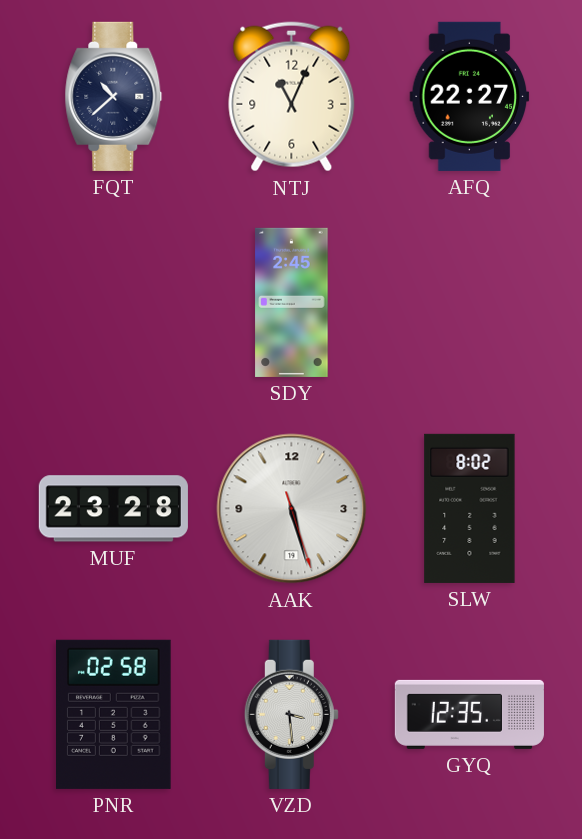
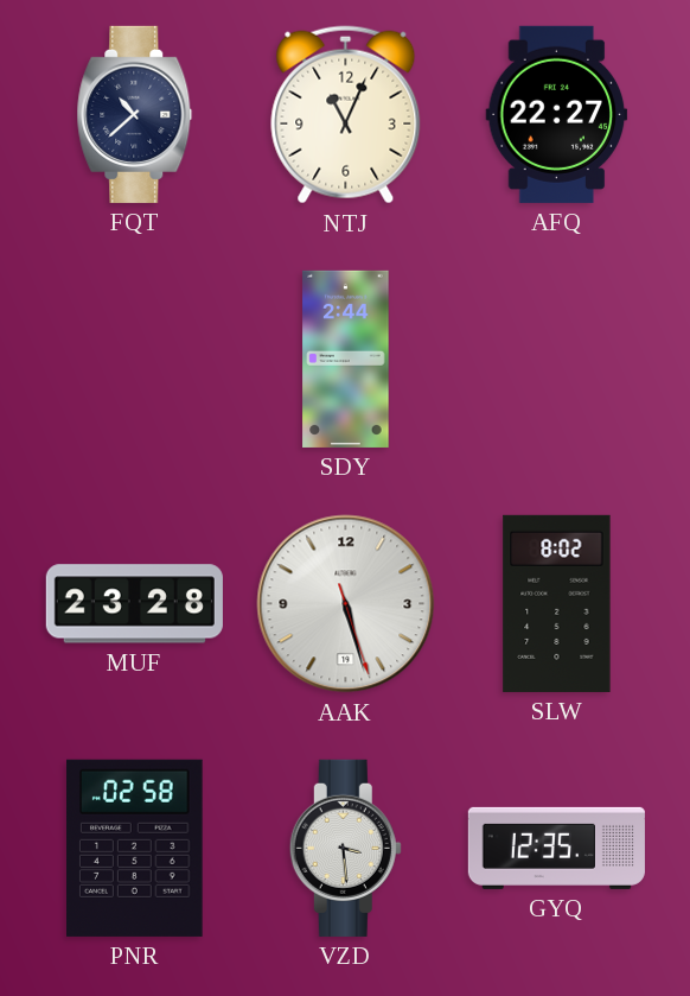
SDY: 2:45 -> 2:44
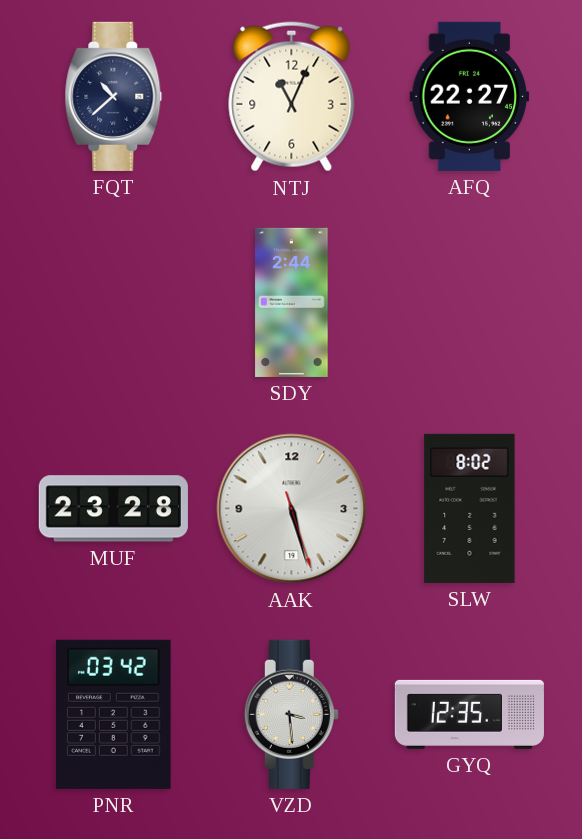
PNR: 02:58 -> 03:42
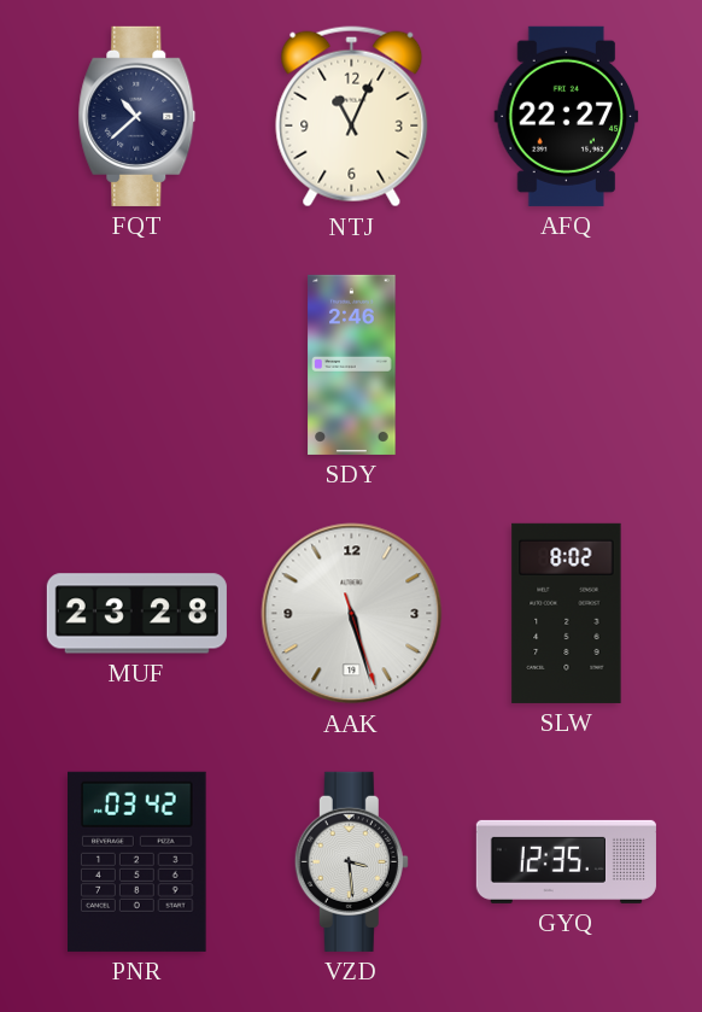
SDY: 2:44 -> 2:46
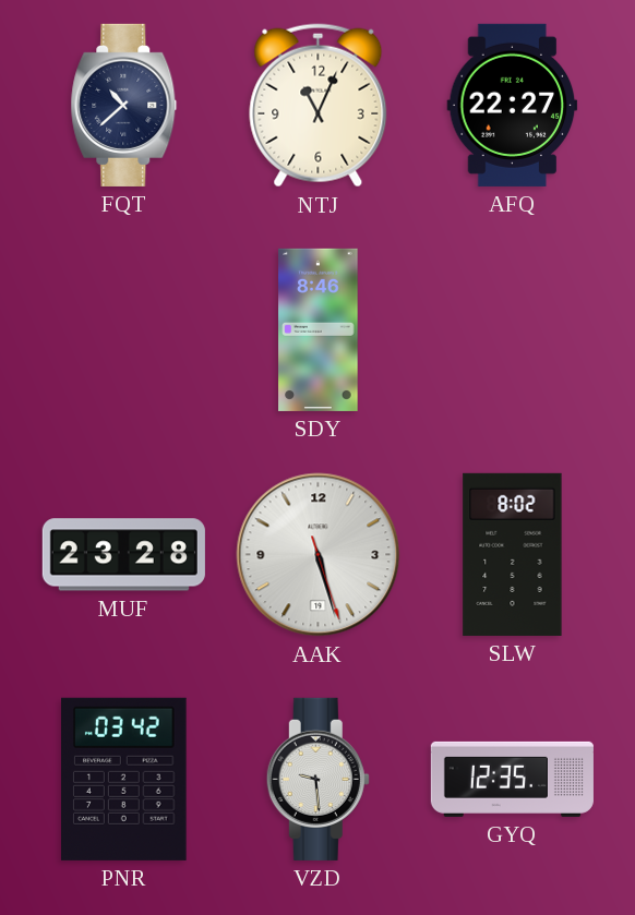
SDY: 2:46 -> 8:46
VZD: 3:29 -> 9:29
